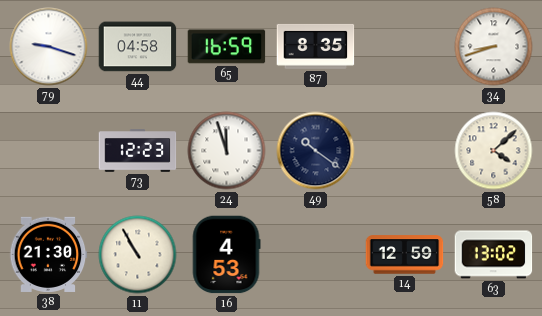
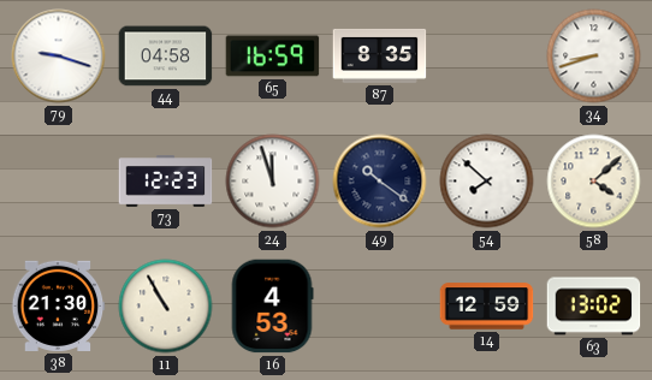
54: none -> 7:52
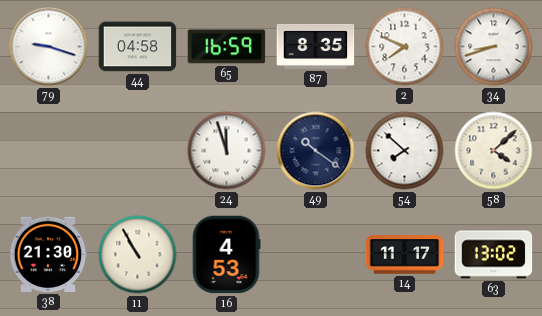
2: none -> 7:49
73: 12:23 -> none
14: 12:59 -> 11:17
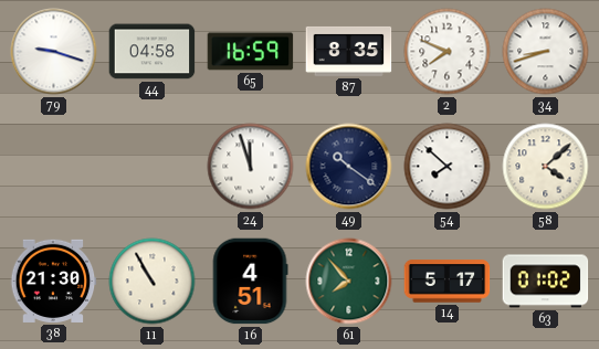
16: 4:53 -> 4:51
61: none -> 7:53
14: 11:17 -> 5:17
63: 13:02 -> 01:02
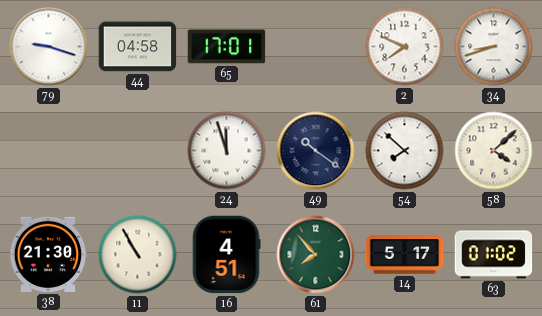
65: 16:59 -> 17:01
87: 8:35 -> none
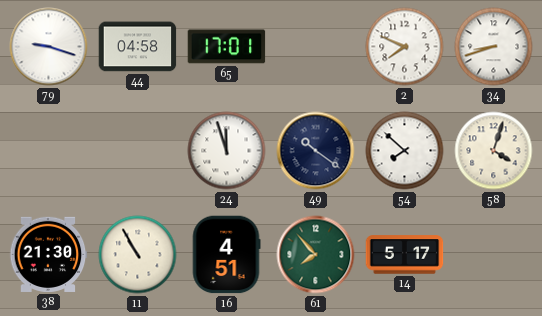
58: 4:08 -> 4:03
63: 01:02 -> none
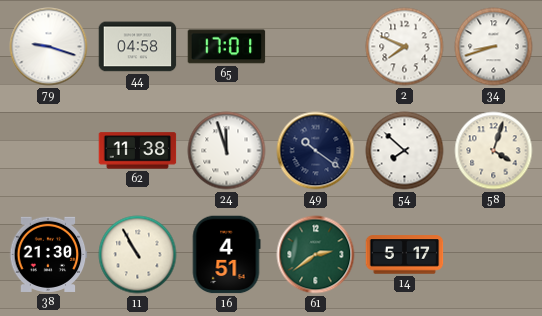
62: none -> 11:38
61: 7:53 -> 2:39
